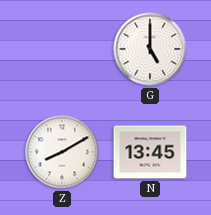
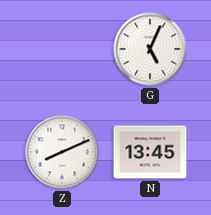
G: 5:00 -> 5:04
Z: 8:10 -> 8:11
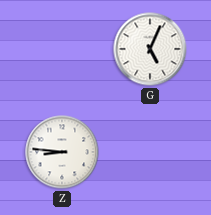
Z: 8:11 -> 8:46
N: 13:45 -> none
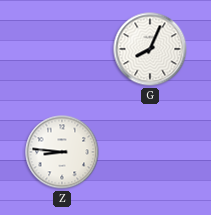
G: 5:04 -> 8:04
